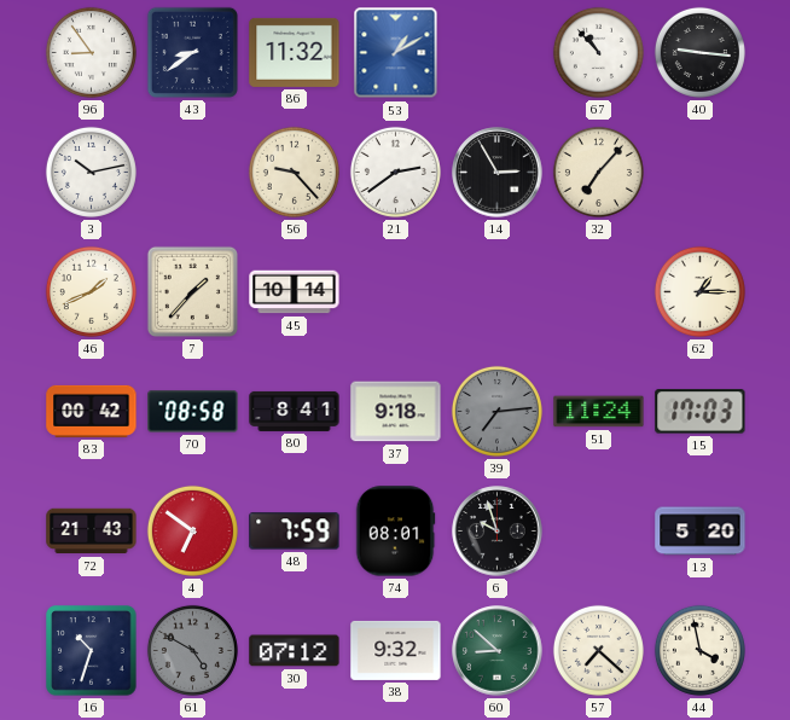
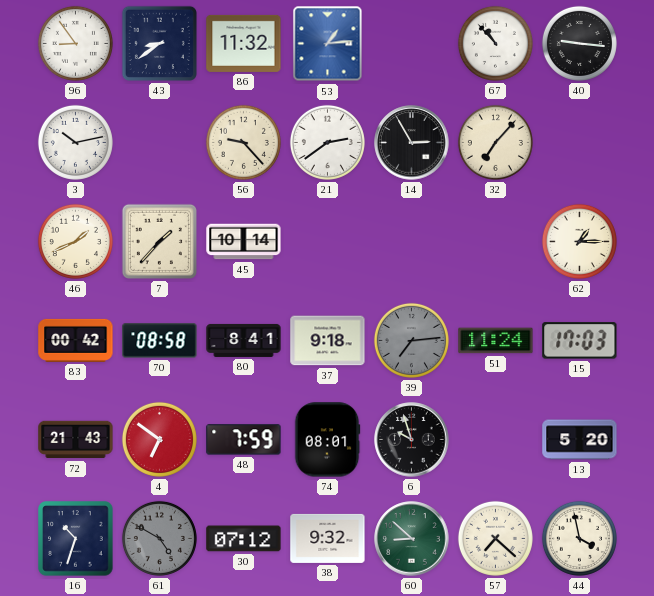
53: 1:10 -> 1:14
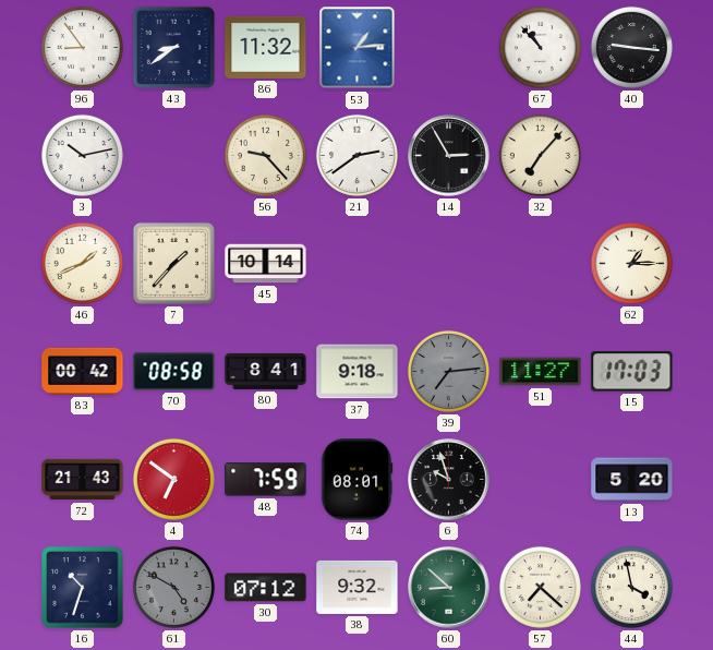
51: 11:24 -> 11:27
